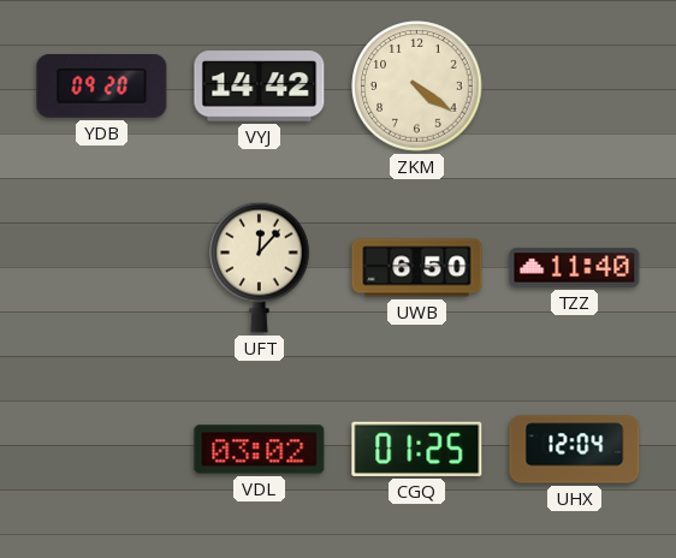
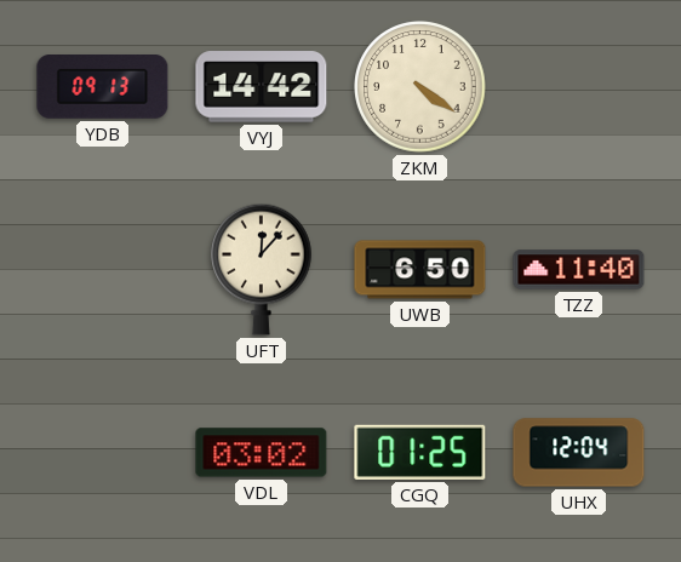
YDB: 09:20 -> 09:13
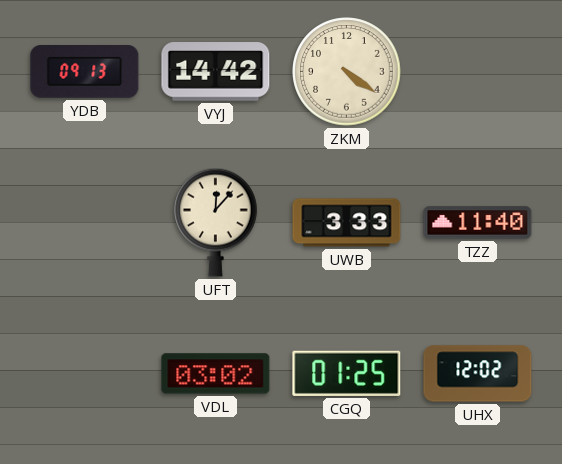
UWB: 6:50 -> 3:33
UHX: 12:04 -> 12:02
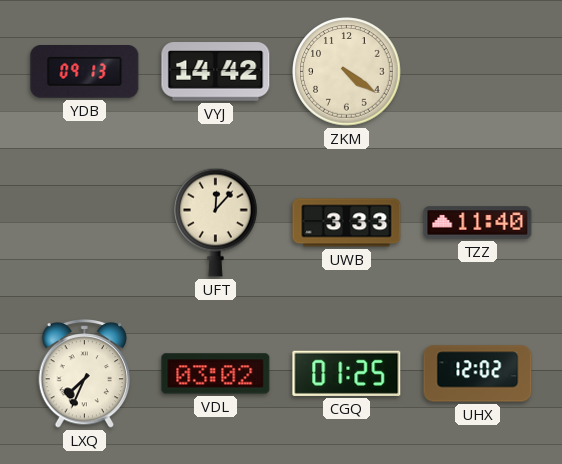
LXQ: none -> 7:34
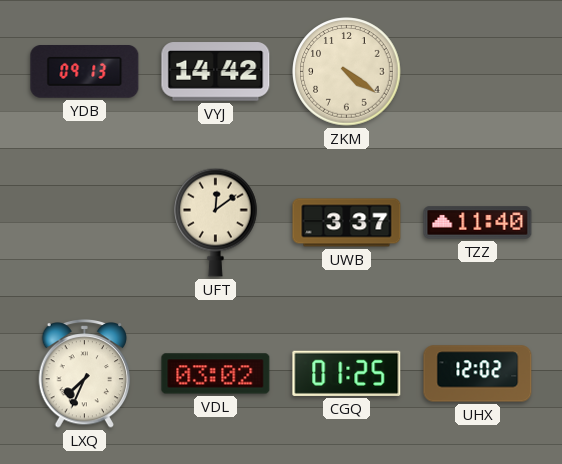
UFT: 12:07 -> 12:09
UWB: 3:33 -> 3:37
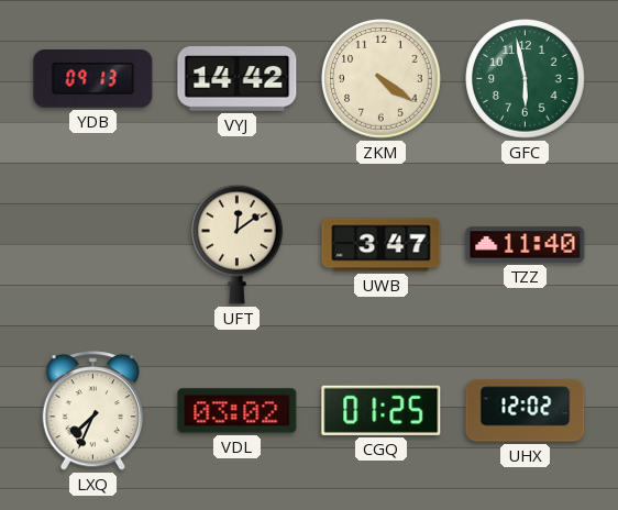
GFC: none -> 5:58
UWB: 3:37 -> 3:47
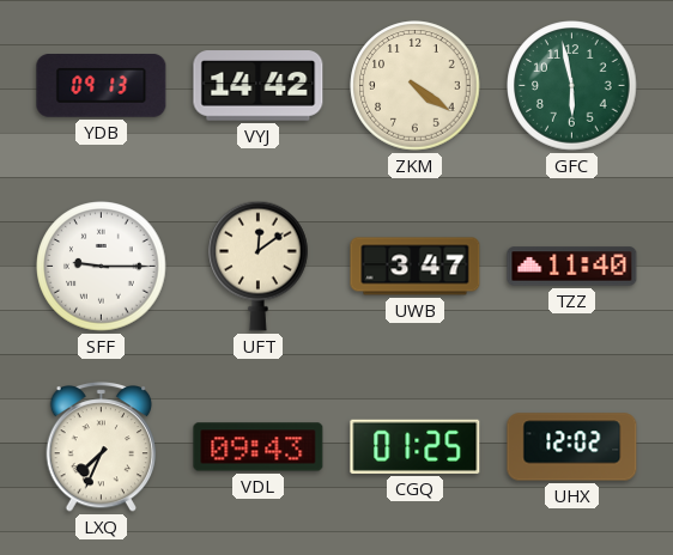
SFF: none -> 9:15
VDL: 03:02 -> 09:43
